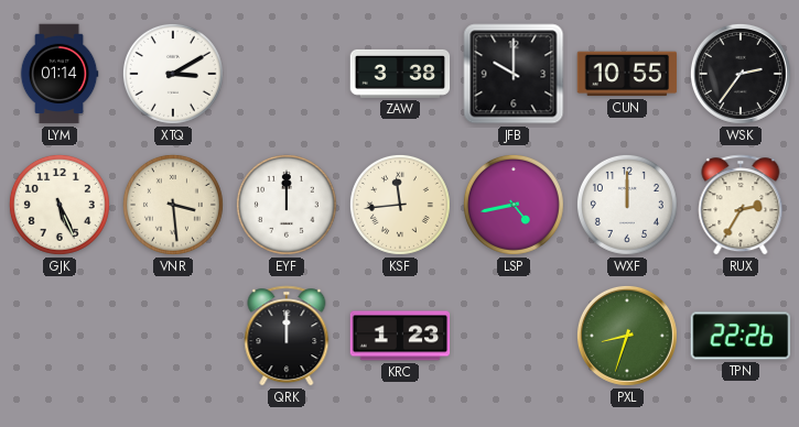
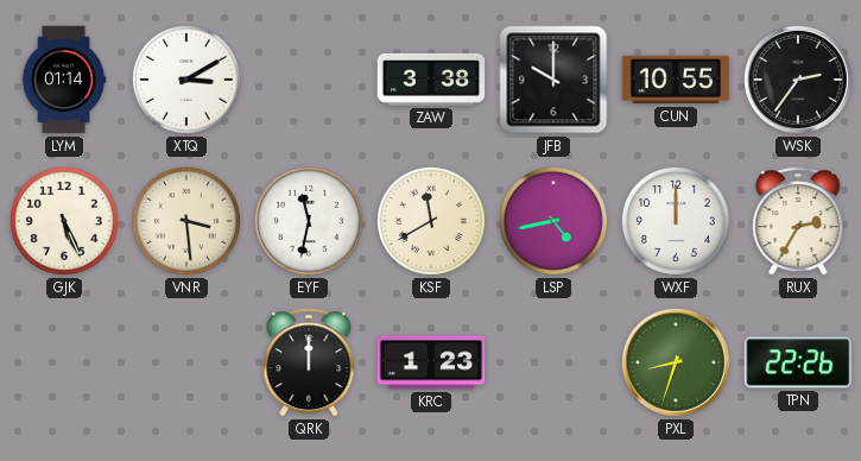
EYF: 12:00 -> 11:32
KSF: 11:44 -> 11:40
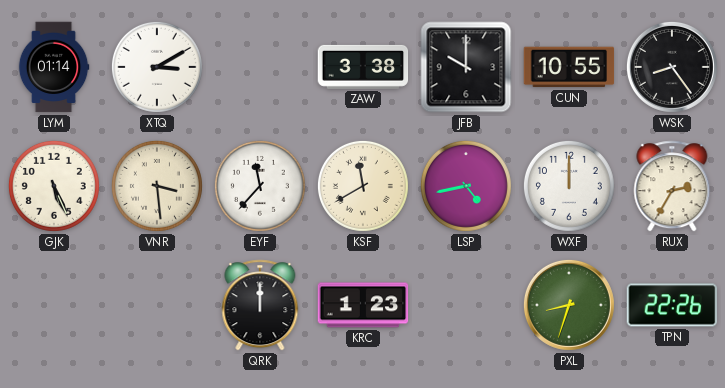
WSK: 2:36 -> 8:24
EYF: 11:32 -> 11:37
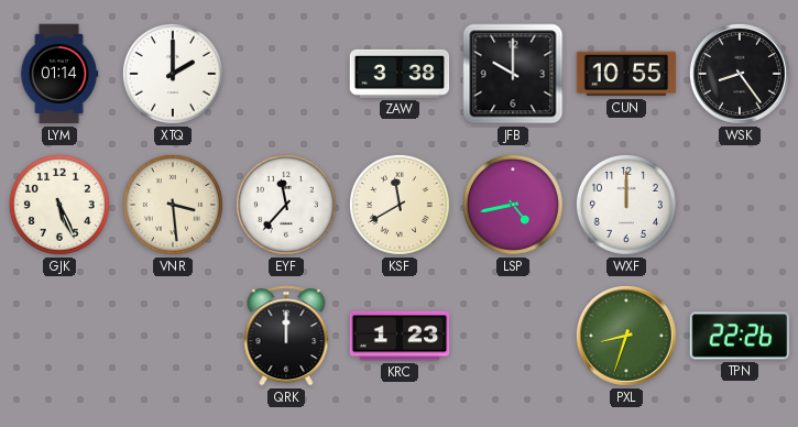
XTQ: 3:10 -> 2:00
RUX: 2:35 -> none
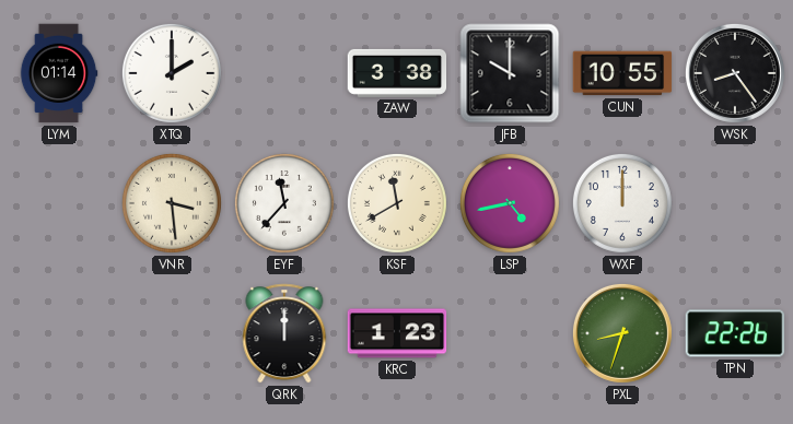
GJK: 5:26 -> none
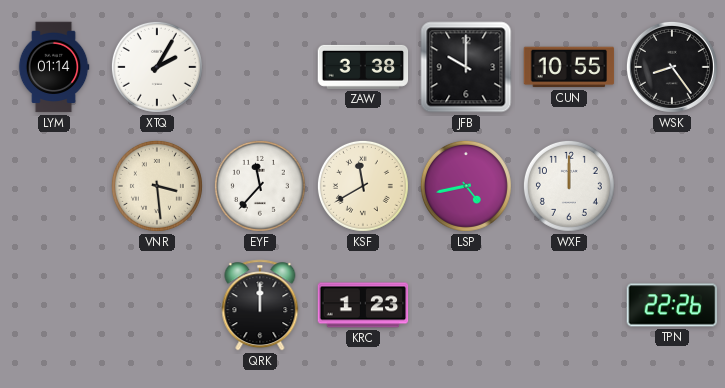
XTQ: 2:00 -> 2:05
PXL: 8:33 -> none
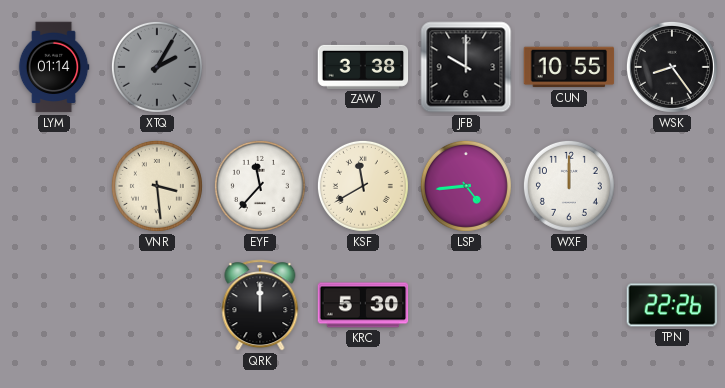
XTQ dial: white -> grey
LSP: 4:43 -> 4:44
KRC: 1:23 -> 5:30
